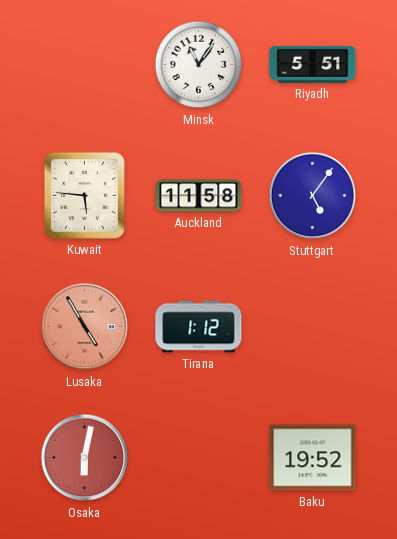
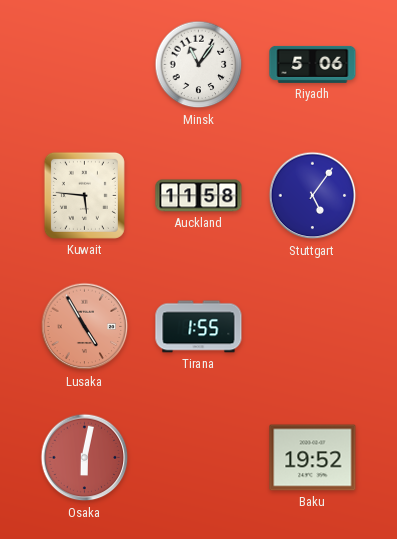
Riyadh: 5:51 -> 5:06
Tirana: 1:12 -> 1:55
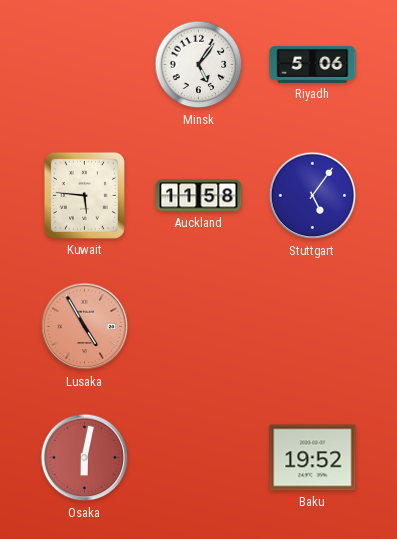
Minsk: 11:06 -> 5:06
Tirana: 1:55 -> none
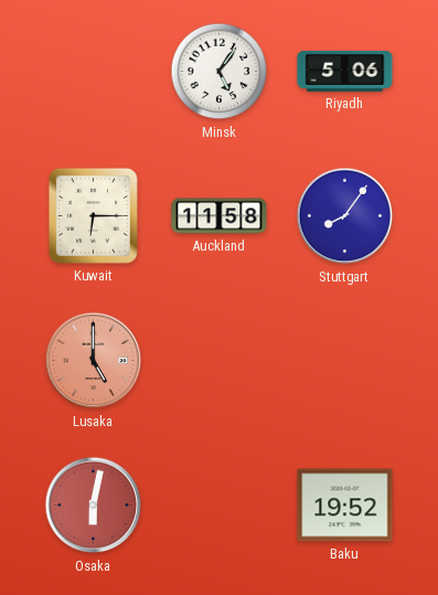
Kuwait: 5:46 -> 6:15
Stuttgart: 5:06 -> 8:06
Lusaka: 4:55 -> 5:00
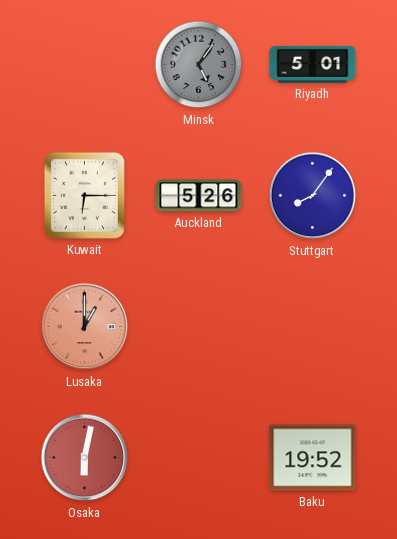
Minsk dial: white -> grey
Riyadh: 5:06 -> 5:01
Auckland: 11:58 -> 5:26
Lusaka: 5:00 -> 1:00
